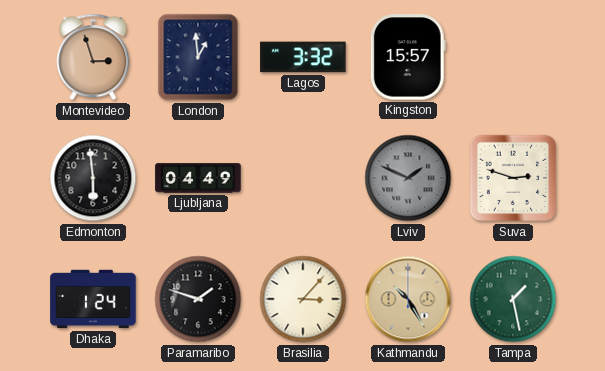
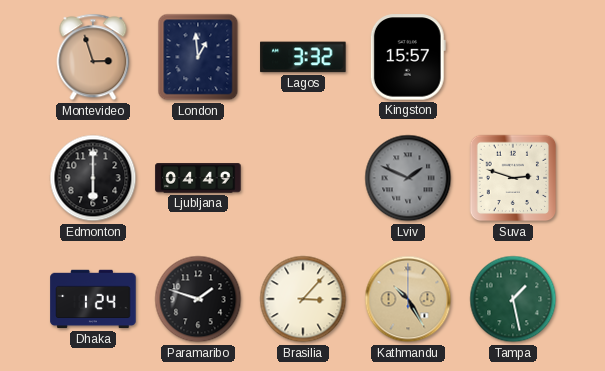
Edmonton: 5:59 -> 6:00
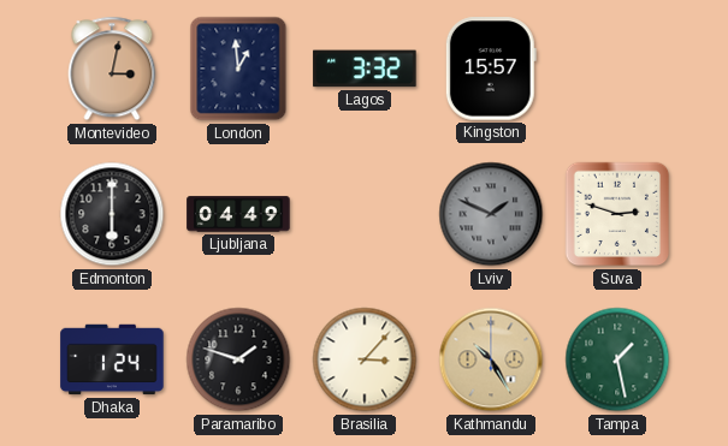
Montevideo: 2:57 -> 3:02
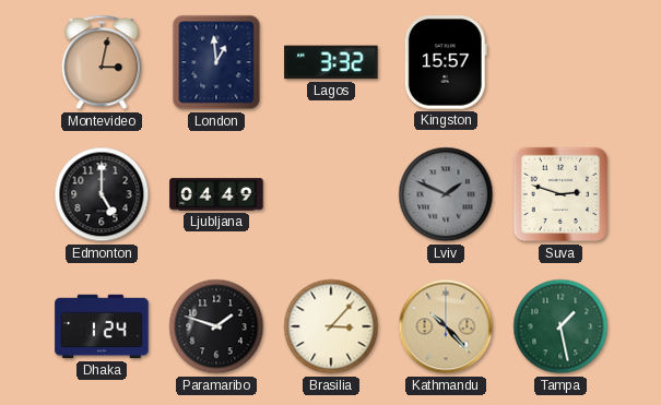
Edmonton: 6:00 -> 5:00
Kathmandu: 10:25 -> 10:23
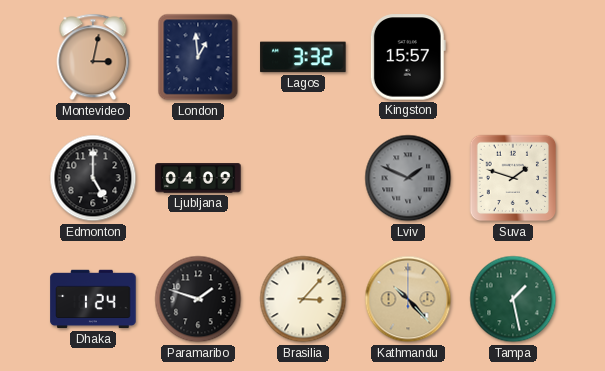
Ljubljana: 04:49 -> 04:09
Suva: 2:48 -> 1:48
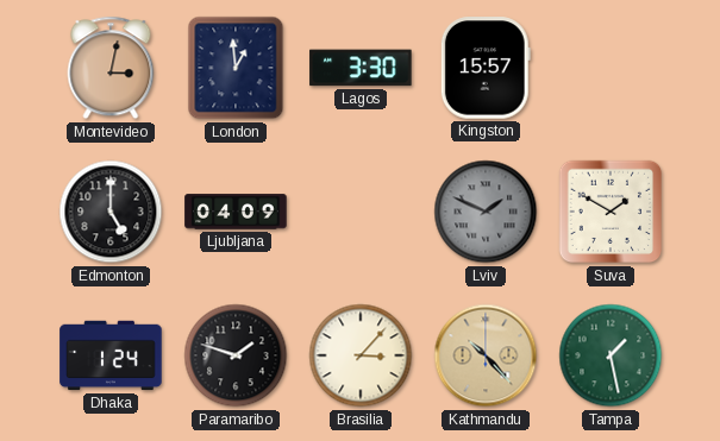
Lagos: 3:32 -> 3:30
Suva: 1:48 -> 1:50
